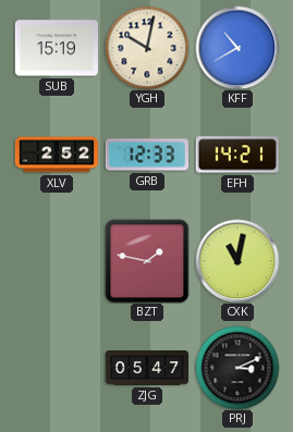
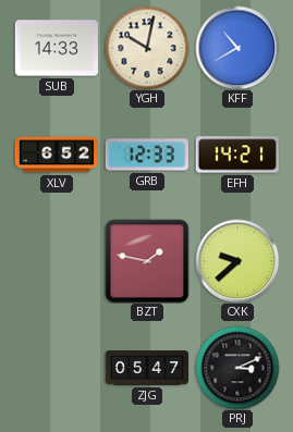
SUB: 15:19 -> 14:33
XLV: 2:52 -> 6:52
CXK: 11:02 -> 9:38
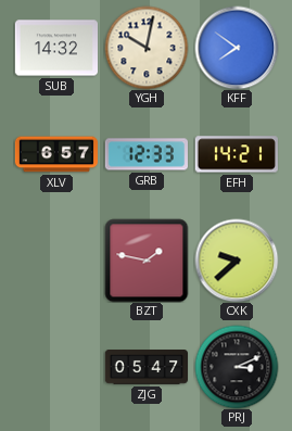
SUB: 14:33 -> 14:32
KFF: 10:40 -> 7:51
XLV: 6:52 -> 6:57
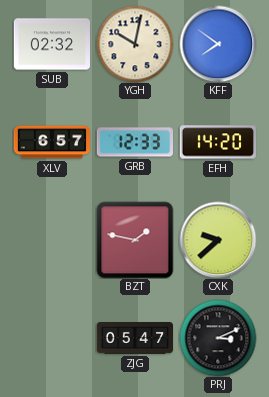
SUB: 14:32 -> 02:32
EFH: 14:21 -> 14:20
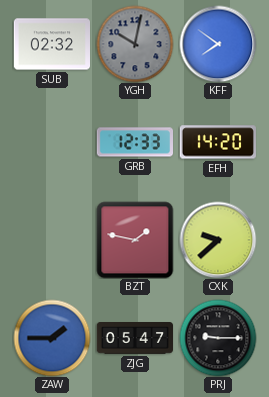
YGH dial: cream -> grey
XLV: 6:57 -> none
ZAW: none -> 1:45
PRJ: 3:11 -> 9:15
